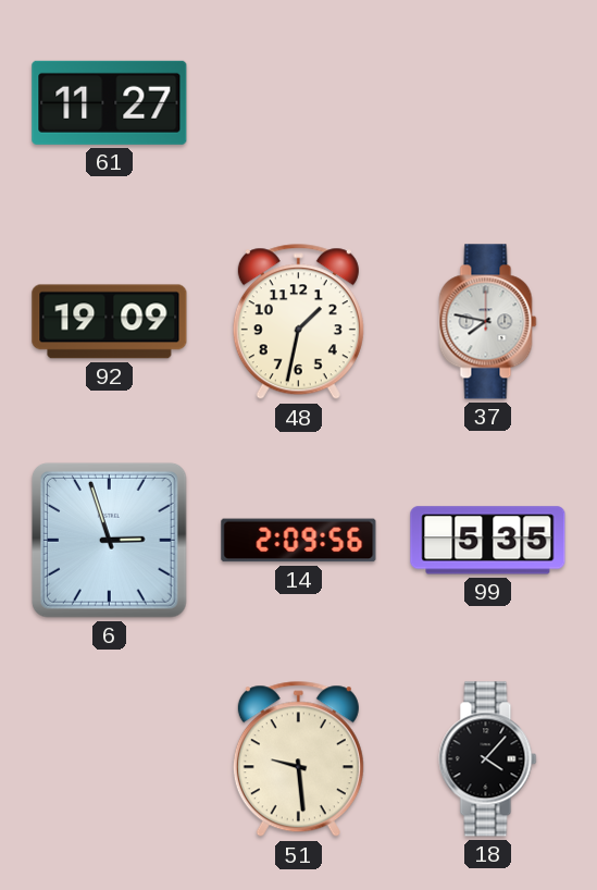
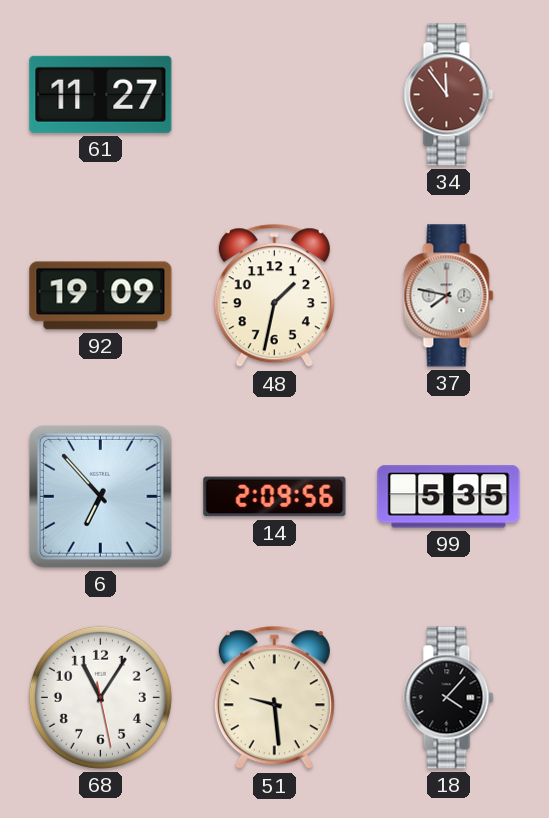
34: none -> 11:54
6: 2:57 -> 6:53
68: none -> 11:05
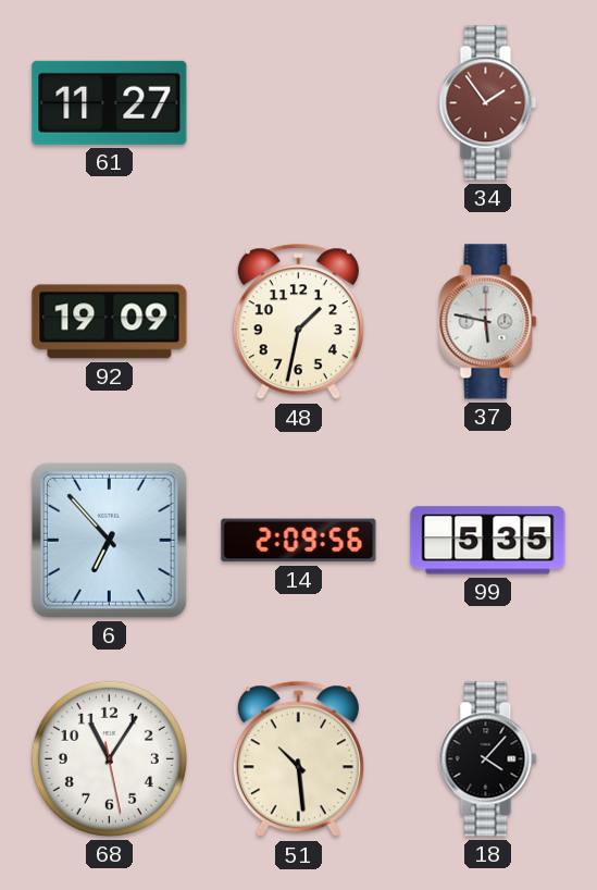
34: 11:54 -> 1:54
37: 7:47 -> 5:47
51: 9:29 -> 10:29
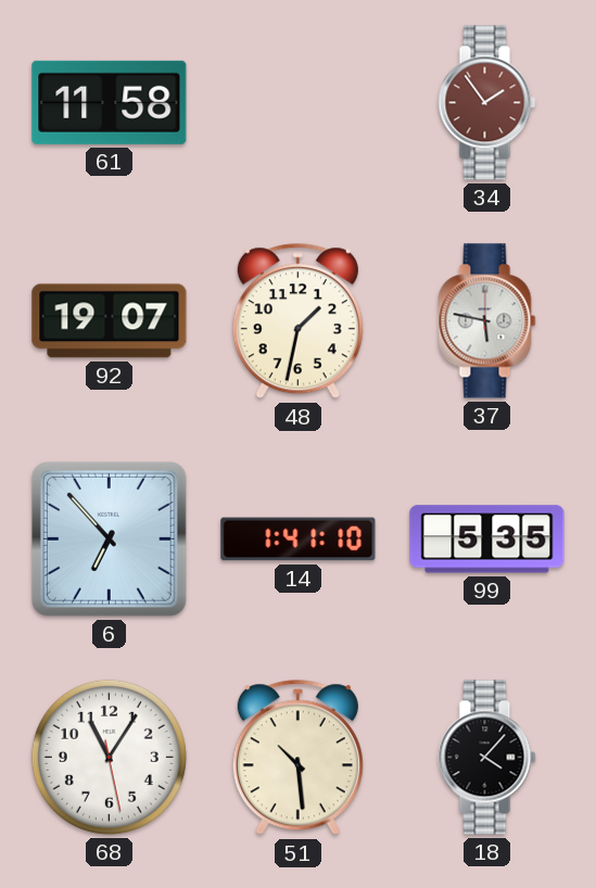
61: 11:27 -> 11:58
92: 19:09 -> 19:07
14: 2:09 -> 1:41
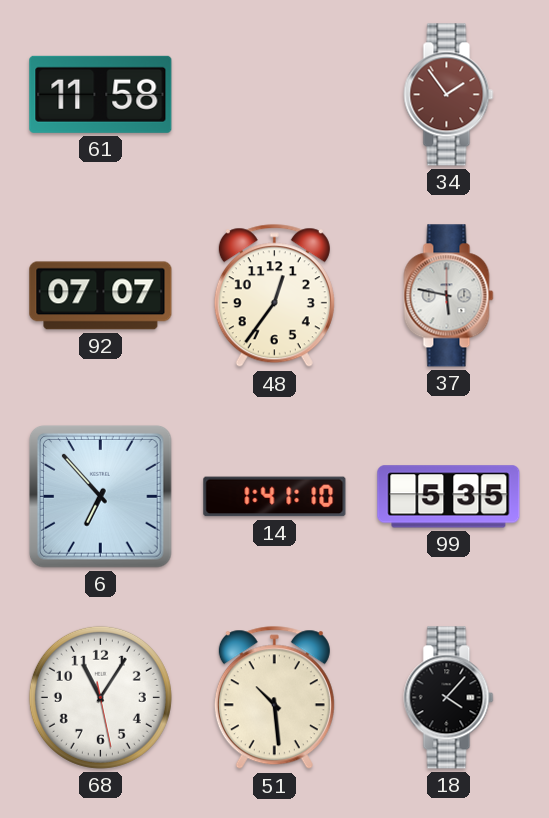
92: 19:07 -> 07:07
48: 1:32 -> 12:36
